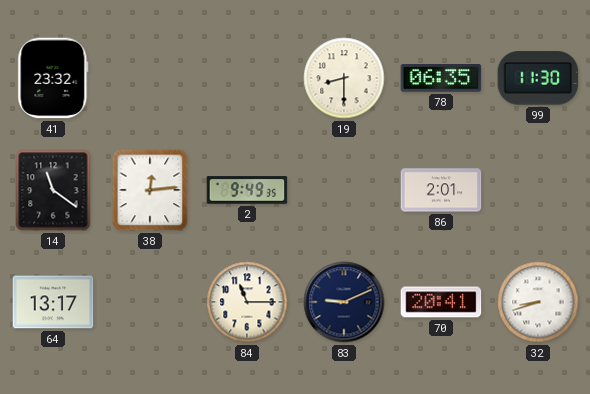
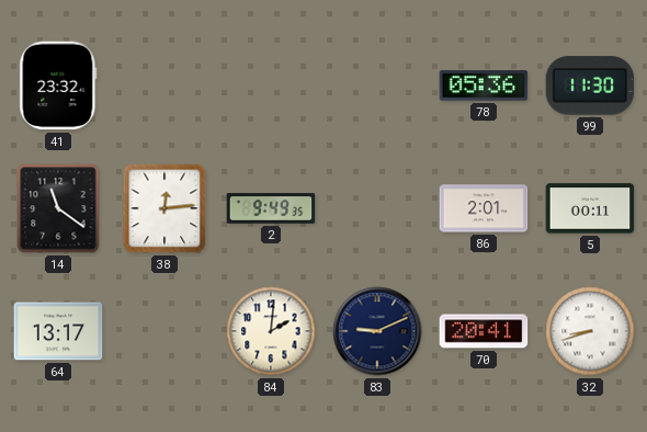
19: 8:30 -> none
78: 06:35 -> 05:36
5: none -> 00:11
84: 11:15 -> 2:01
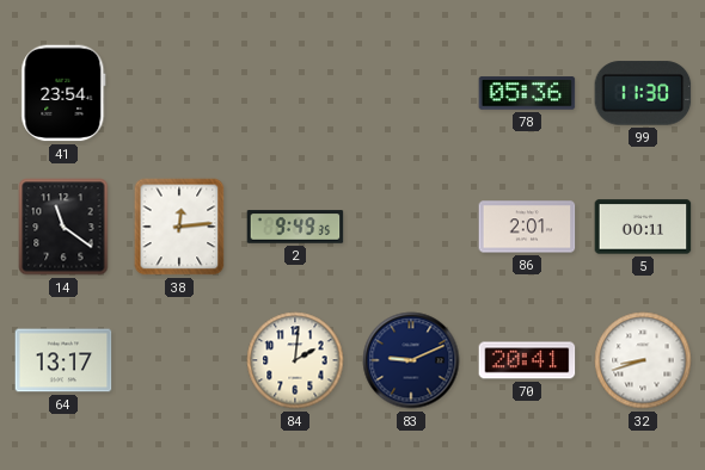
41: 23:32 -> 23:54
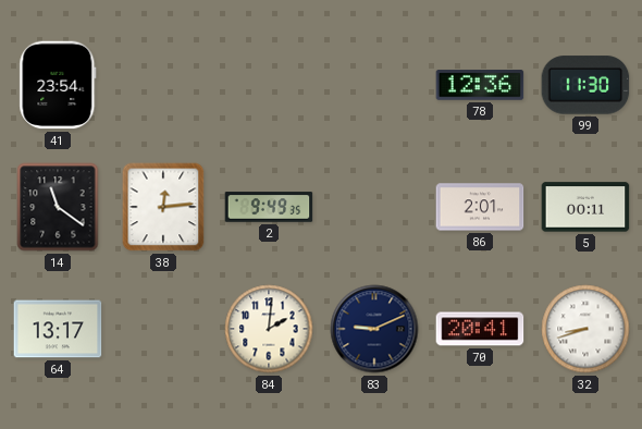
78: 05:36 -> 12:36
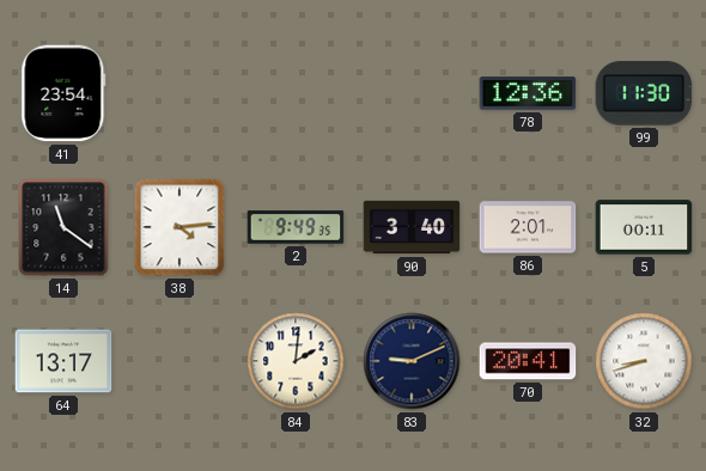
38: 12:14 -> 4:14
90: none -> 3:40
